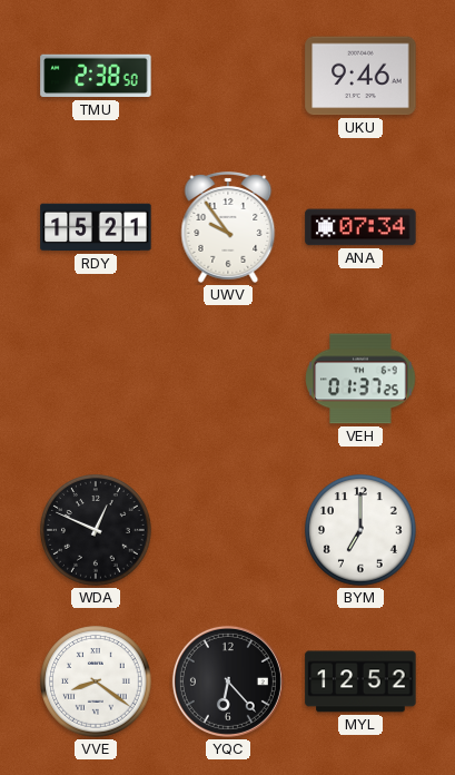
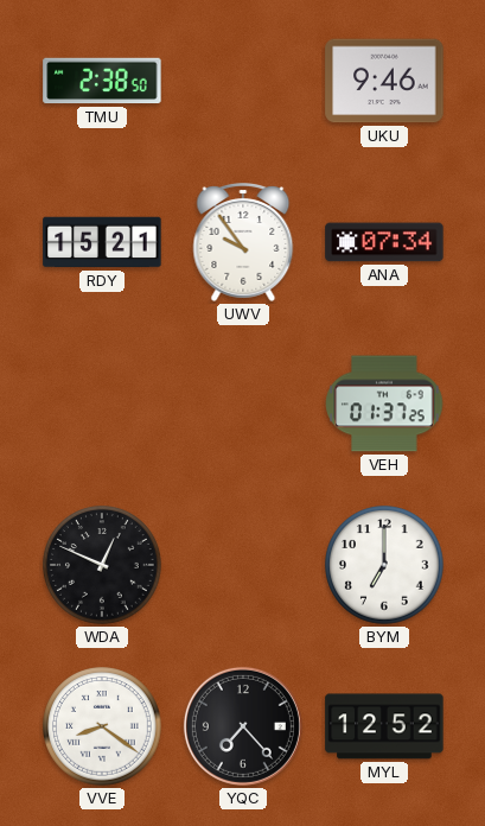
YQC: 6:23 -> 7:23
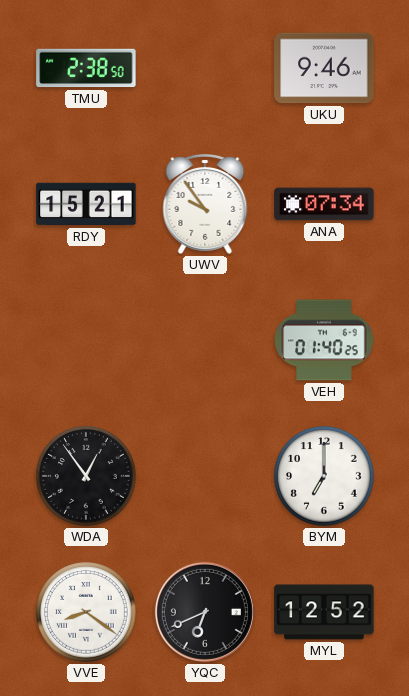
VEH: 01:37 -> 01:40
WDA: 12:49 -> 12:54
YQC: 7:23 -> 6:41
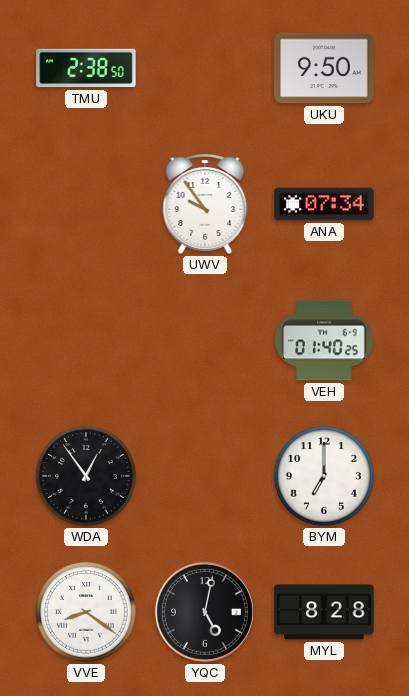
UKU: 9:46 -> 9:50
RDY: 15:21 -> none
YQC: 6:41 -> 5:02
MYL: 12:52 -> 8:28
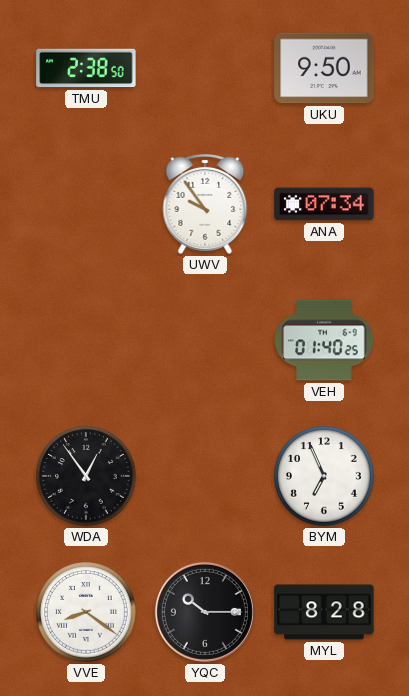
BYM: 7:00 -> 6:56
YQC: 5:02 -> 10:15
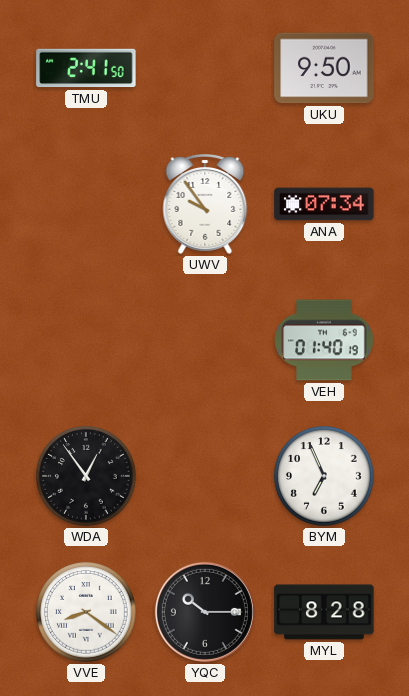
TMU: 2:38 -> 2:41
VEH: 01:40:25 -> 01:40:19
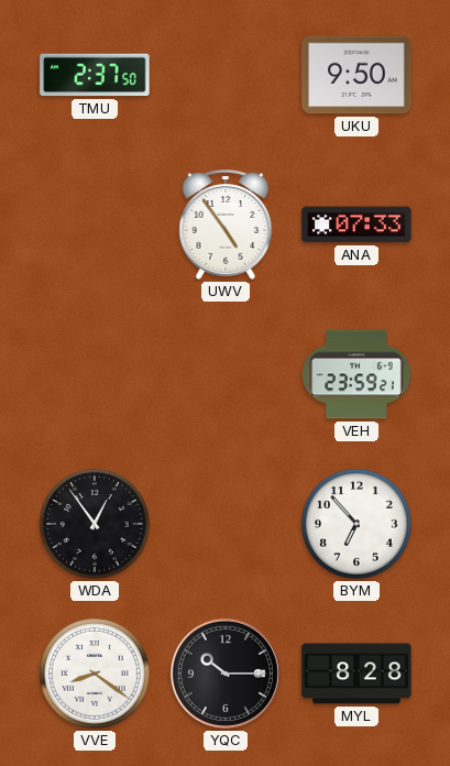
TMU: 2:41 -> 2:37
UWV: 9:54 -> 4:54
ANA: 07:34 -> 07:33
VEH: 01:40 -> 23:59
BYM: 6:56 -> 6:53
